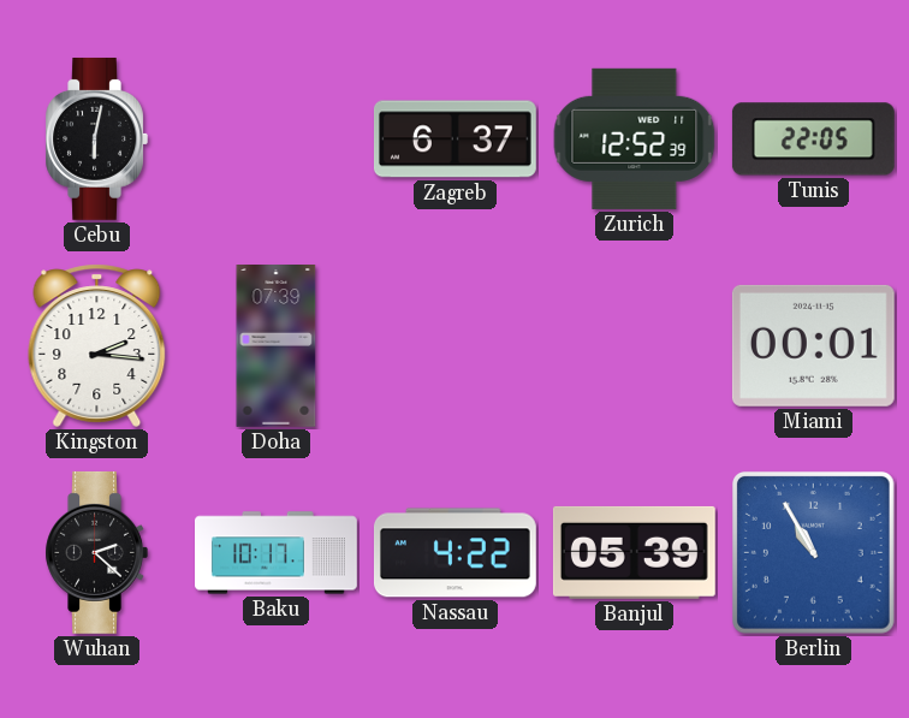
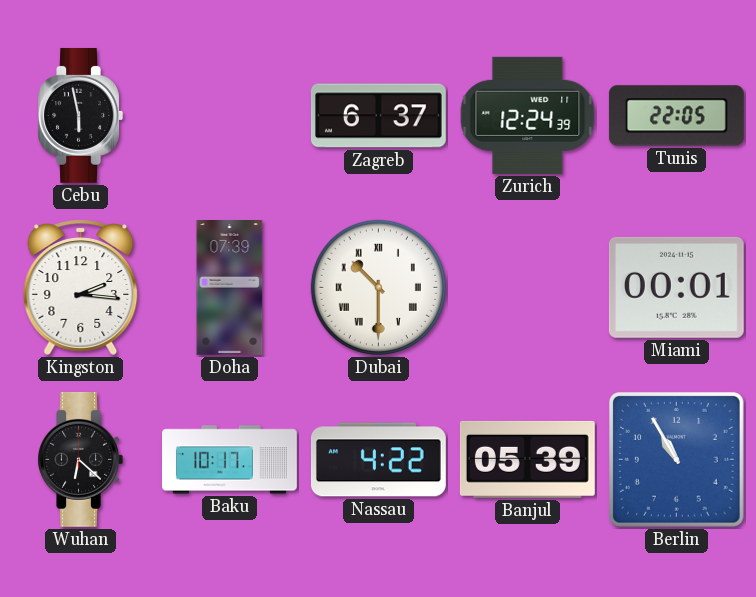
Cebu: 6:02 -> 5:58
Zurich: 12:52 -> 12:24
Dubai: none -> 10:30
Wuhan: 2:22 -> 6:22
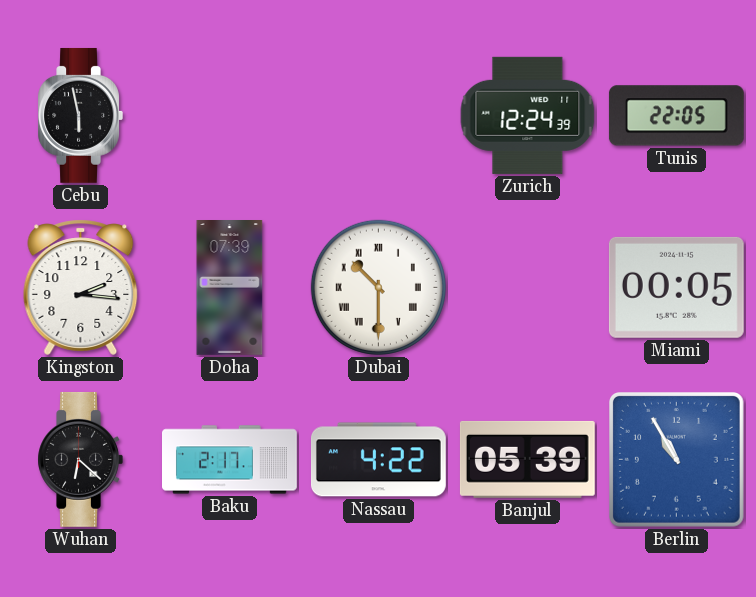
Zagreb: 6:37 -> none
Miami: 00:01 -> 00:05
Baku: 10:17 -> 2:17
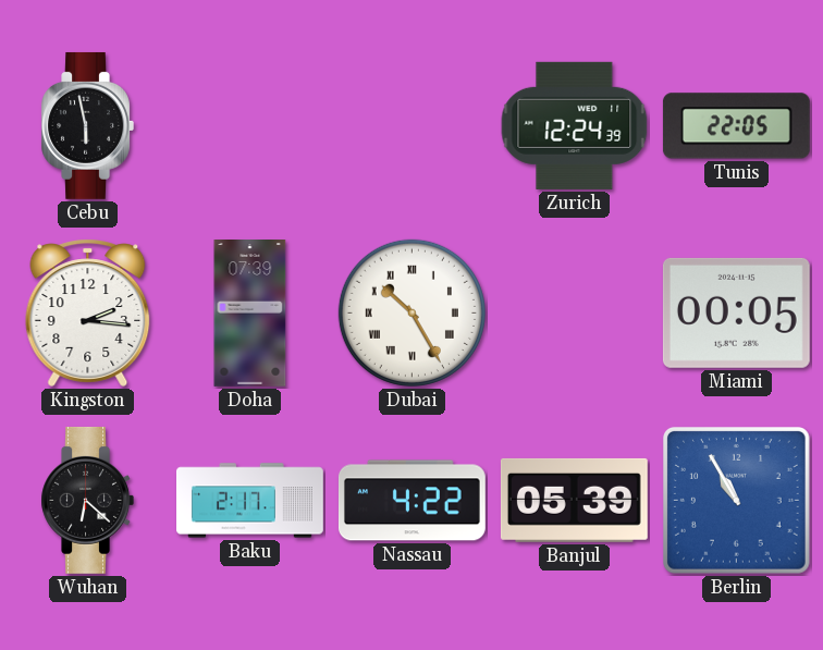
Dubai: 10:30 -> 10:25
